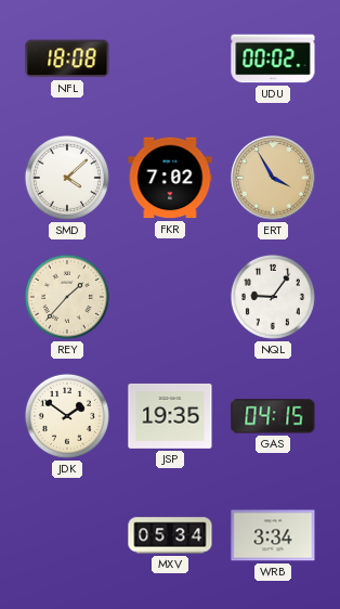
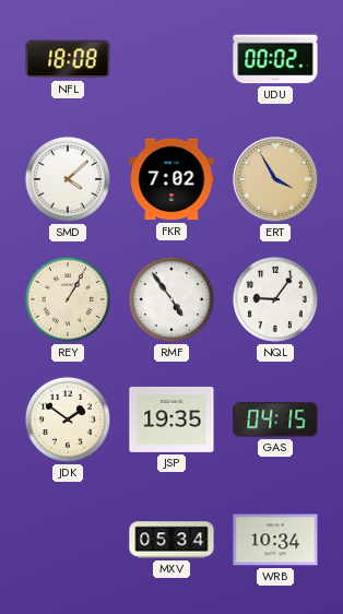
REY: 1:37 -> 1:05
RMF: none -> 4:54
WRB: 3:34 -> 10:34
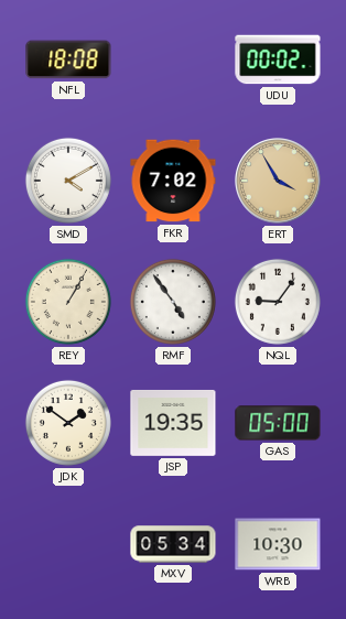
SMD: 4:08 -> 4:10
GAS: 04:15 -> 05:00
WRB: 10:34 -> 10:30
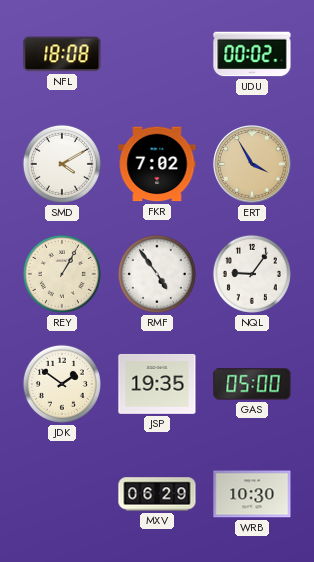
MXV: 05:34 -> 06:29
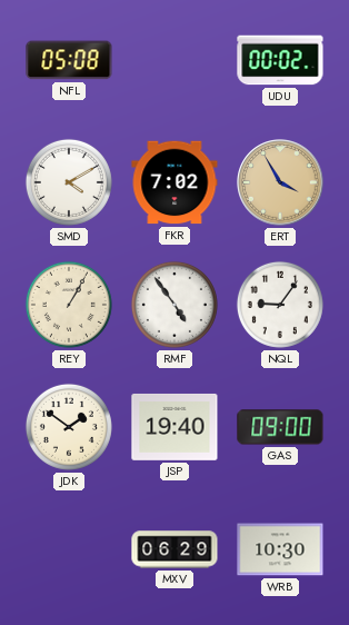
NFL: 18:08 -> 05:08
JSP: 19:35 -> 19:40
GAS: 05:00 -> 09:00
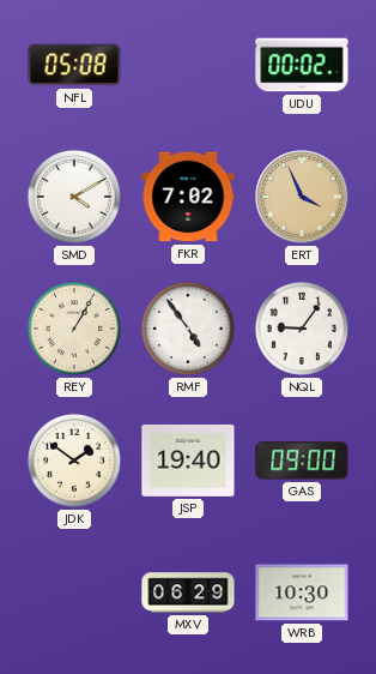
ERT: 3:55 -> 3:56
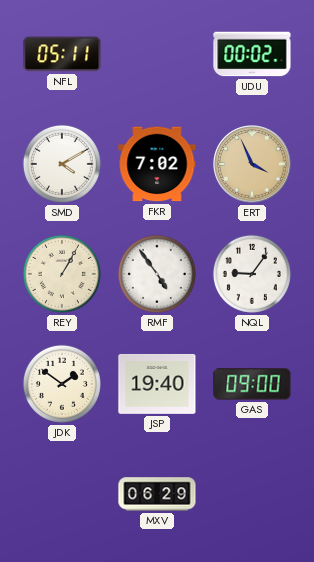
NFL: 05:08 -> 05:11
WRB: 10:30 -> none
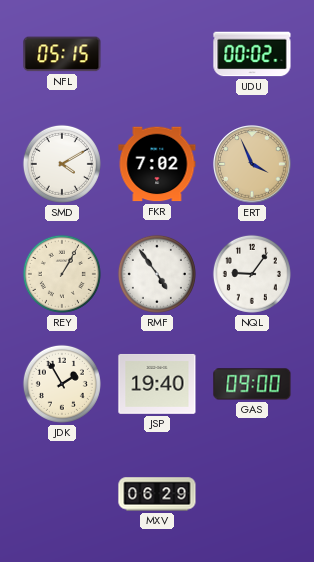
NFL: 05:11 -> 05:15
JDK: 1:51 -> 1:55
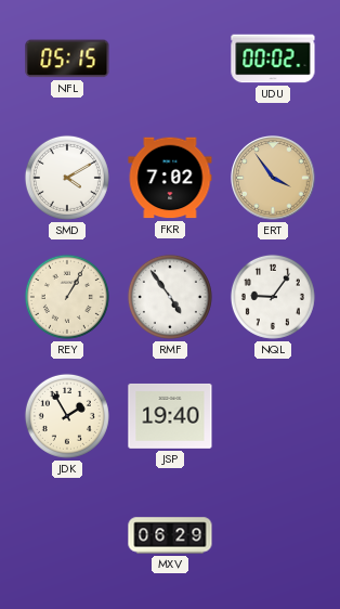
ERT: 3:56 -> 3:54
GAS: 09:00 -> none
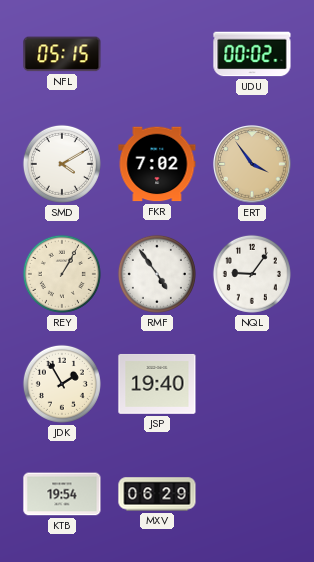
KTB: none -> 19:54
